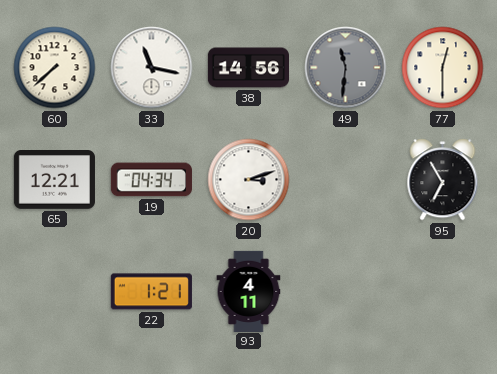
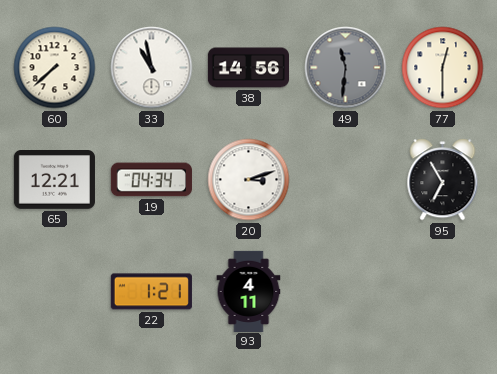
33: 11:17 -> 10:58
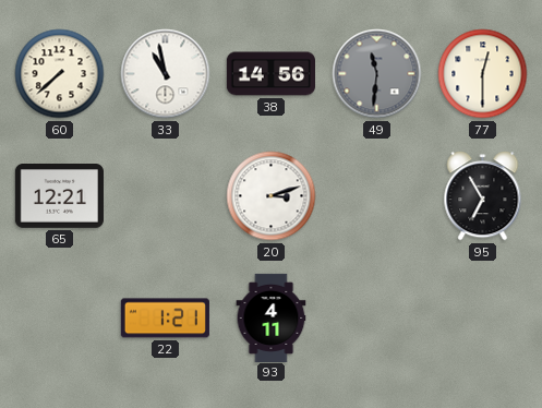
19: 04:34 -> none
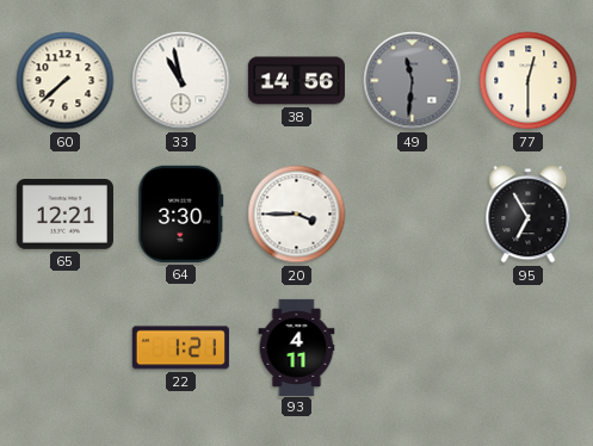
64: none -> 3:30
20: 3:12 -> 3:45
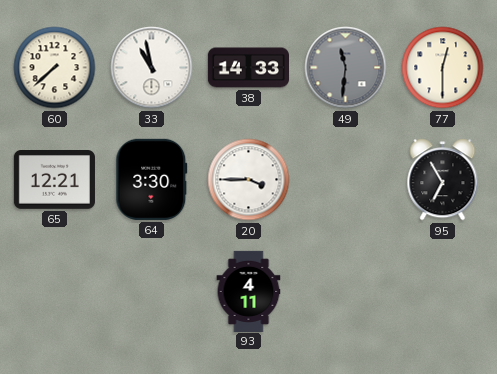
38: 14:56 -> 14:33
22: 1:21 -> none
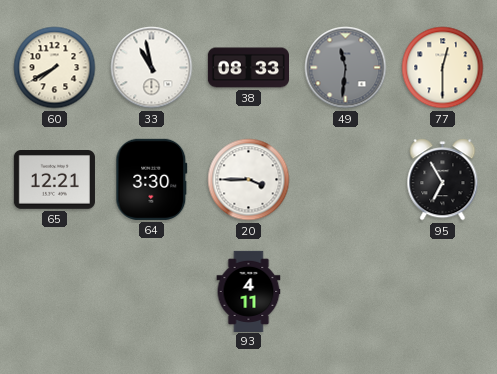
60: 7:38 -> 7:40
38: 14:33 -> 08:33
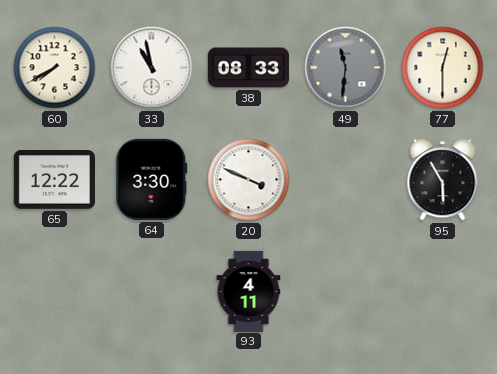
65: 12:21 -> 12:22
20: 3:45 -> 3:49
95: 6:55 -> 5:55
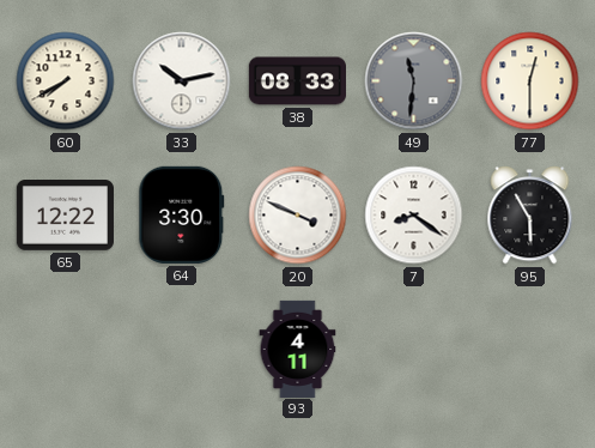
33: 10:58 -> 10:13
7: none -> 8:21
